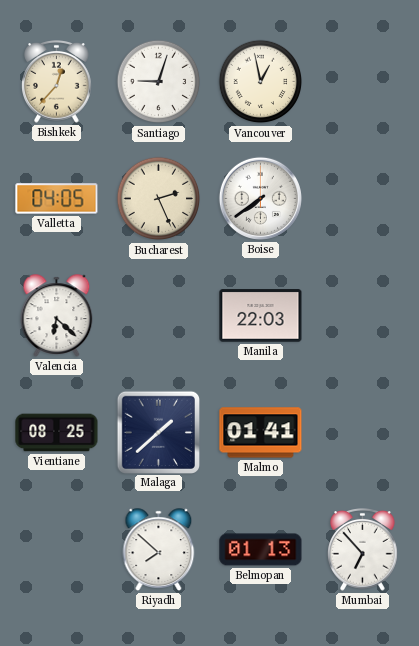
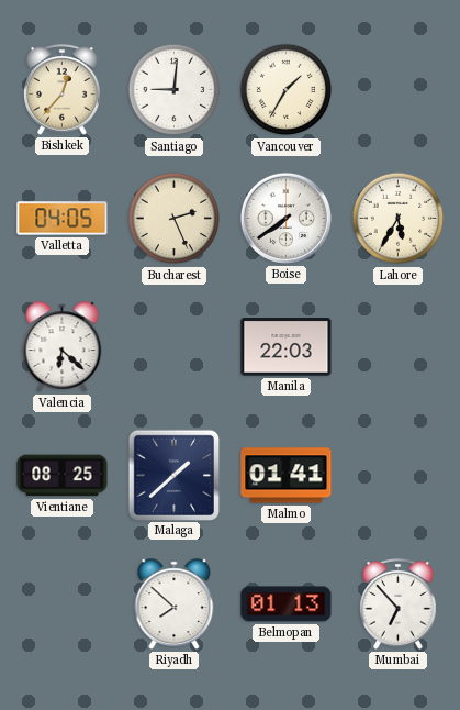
Santiago: 9:03 -> 9:01
Vancouver: 12:58 -> 1:35
Lahore: none -> 5:35
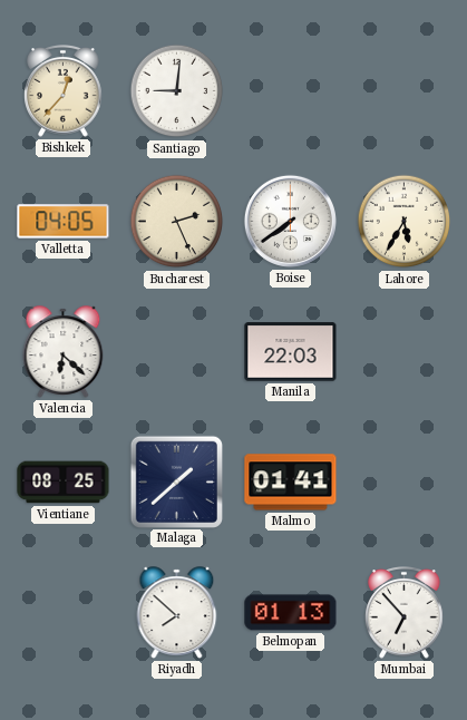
Vancouver: 1:35 -> none
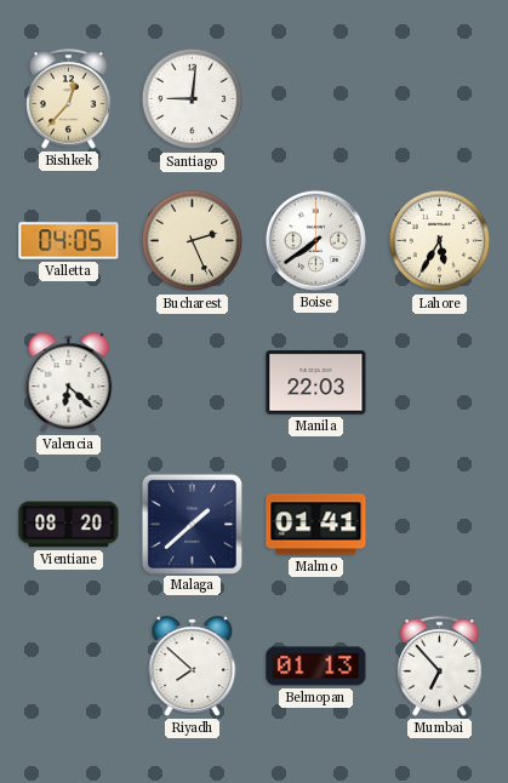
Vientiane: 08:25 -> 08:20
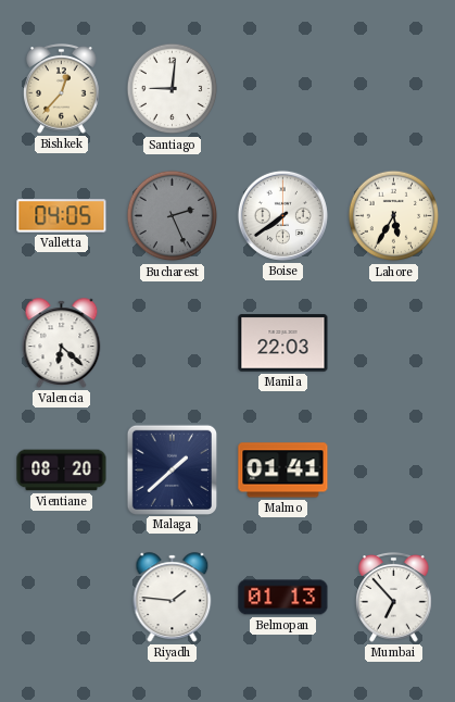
Bucharest dial: cream -> grey
Riyadh: 7:52 -> 1:46
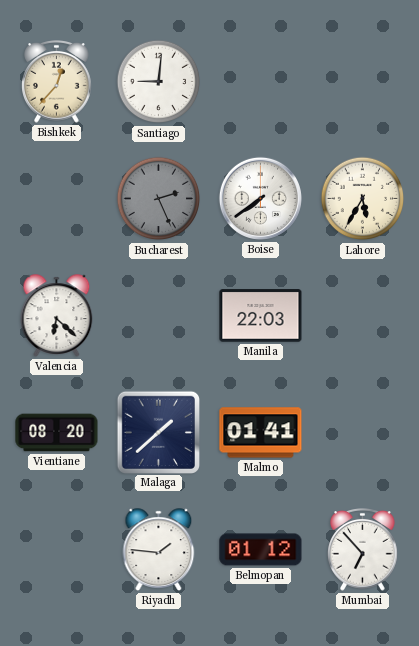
Valletta: 04:05 -> none
Belmopan: 01:13 -> 01:12
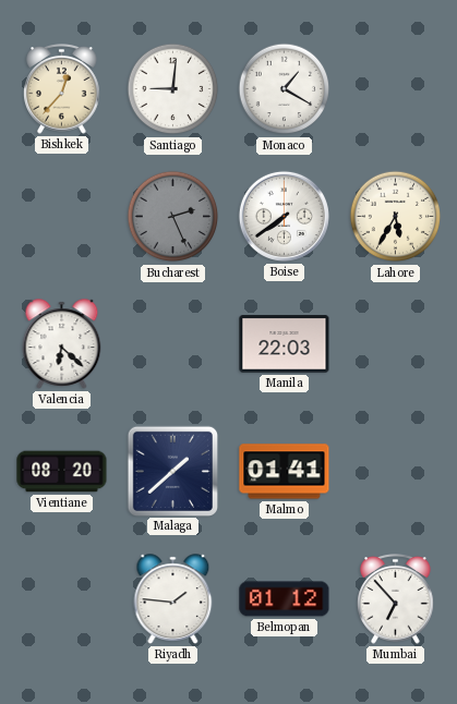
Monaco: none -> 1:20
